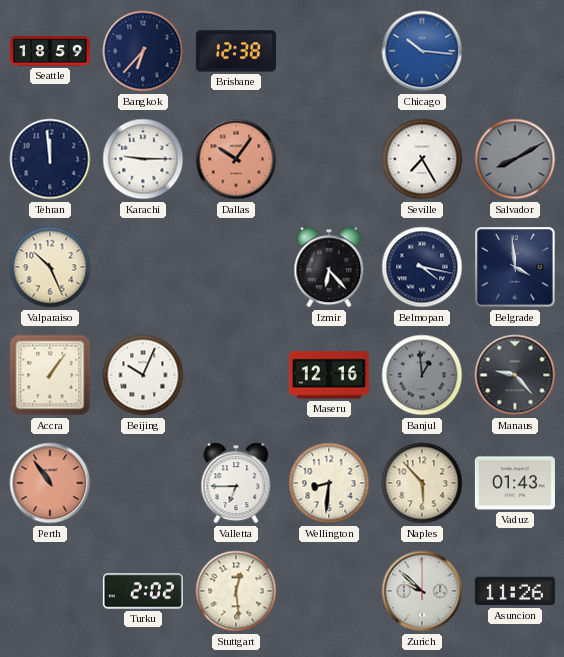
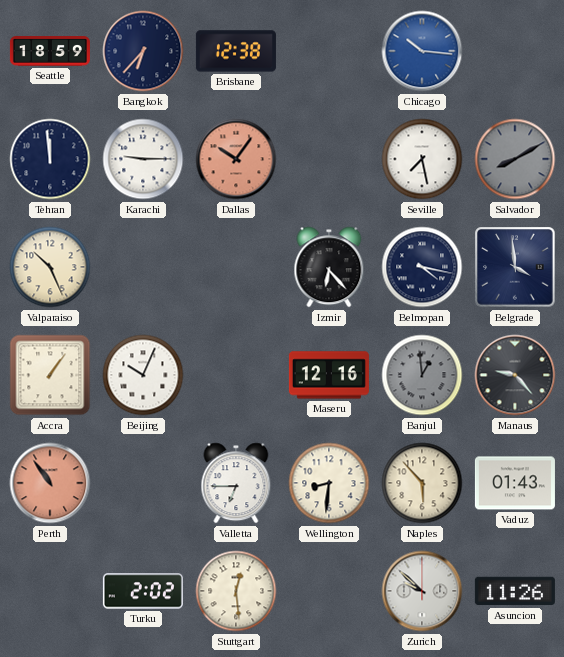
Seville: 7:25 -> 7:28
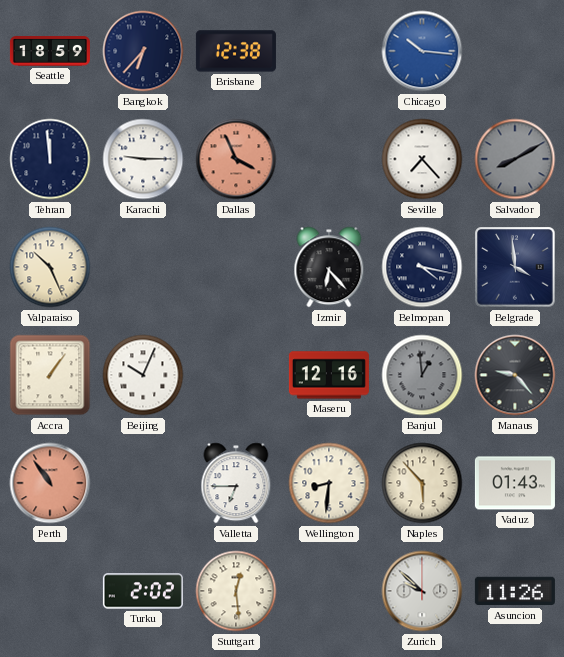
Dallas: 10:06 -> 3:56
Seville: 7:28 -> 7:23
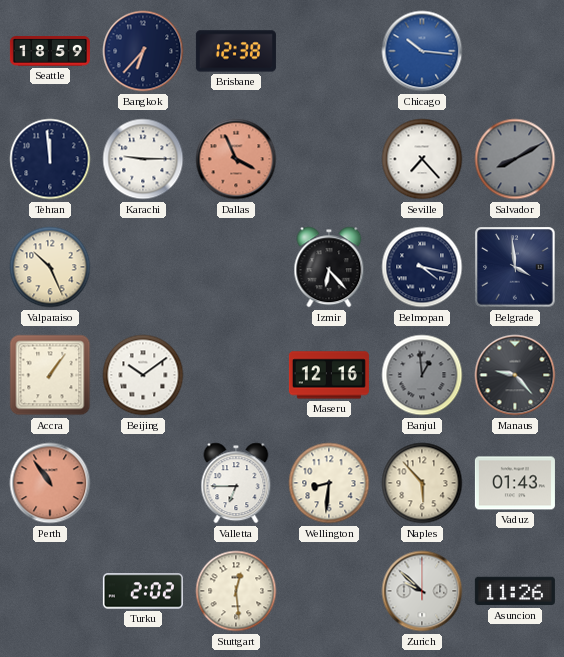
Beijing: 10:04 -> 10:09
